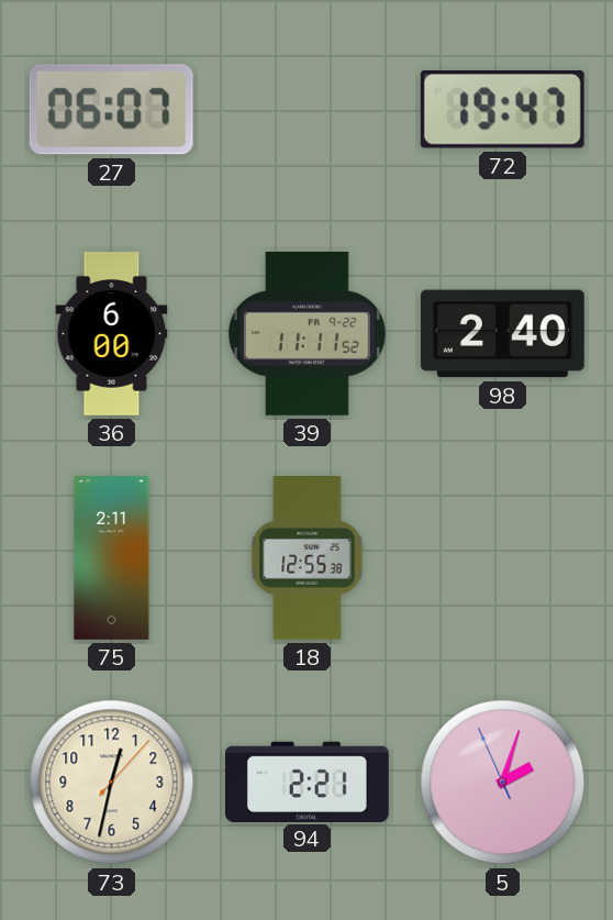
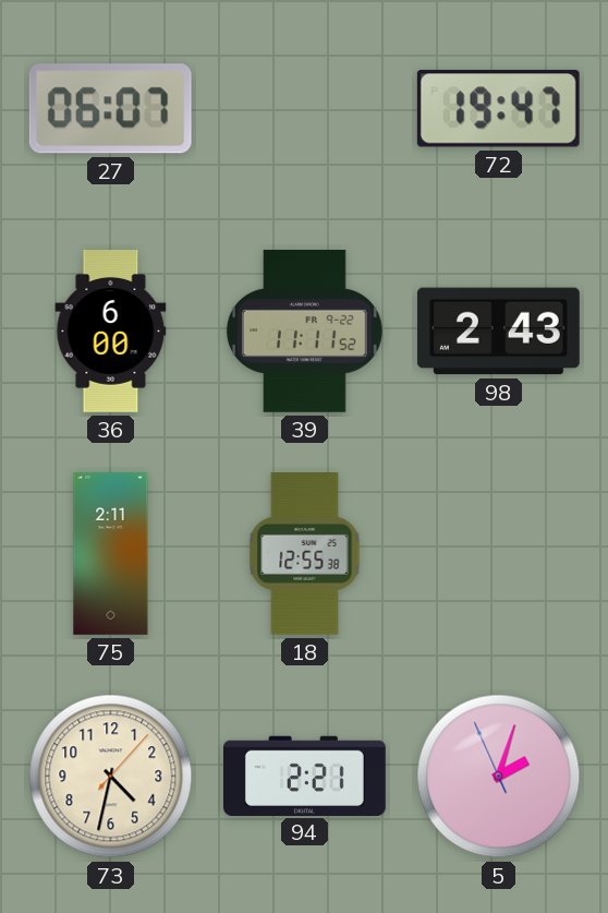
98: 2:40 -> 2:43
73: 12:32 -> 4:32
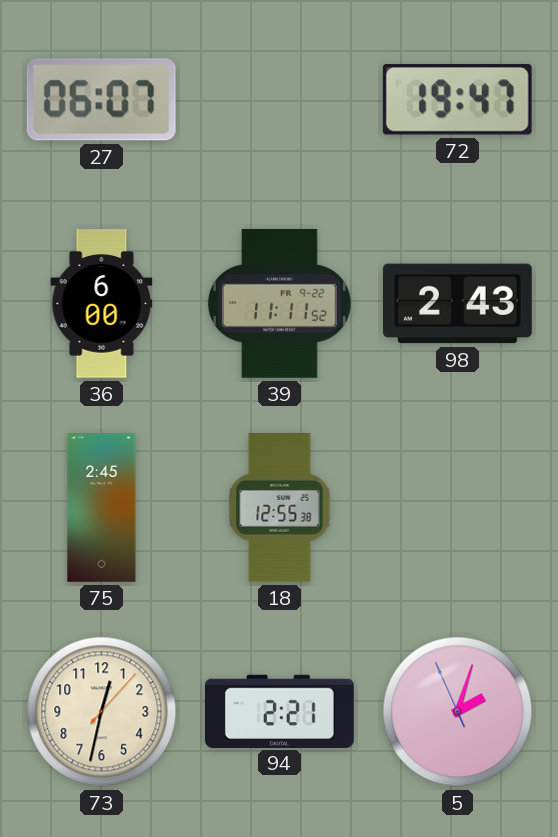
75: 2:11 -> 2:45
73: 4:32 -> 12:32
